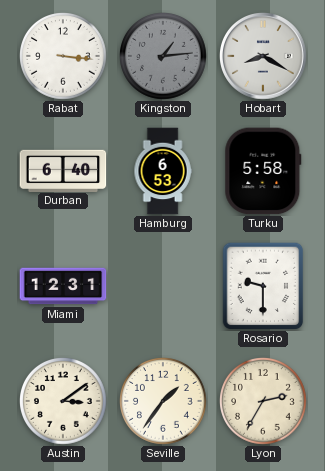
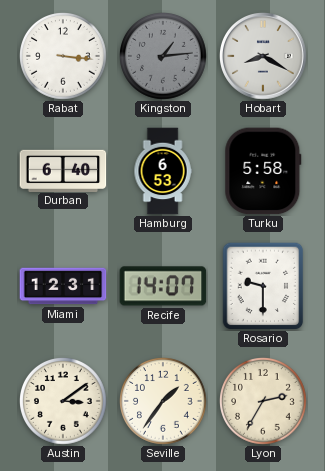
Recife: none -> 14:07
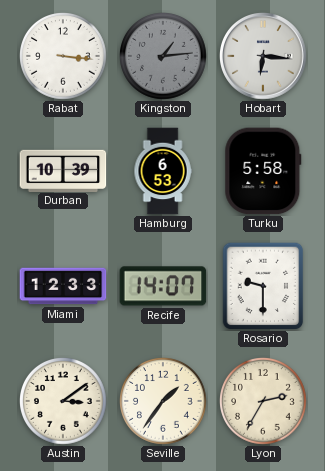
Hobart: 8:20 -> 6:16
Durban: 6:40 -> 10:39
Miami: 12:31 -> 12:33
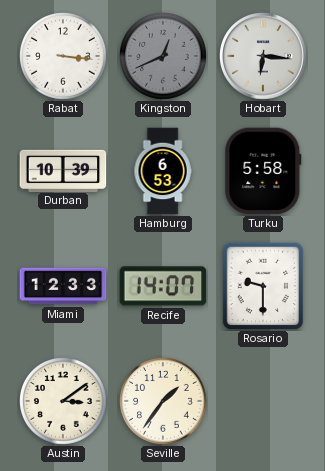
Kingston: 1:14 -> 12:41
Lyon: 2:35 -> none
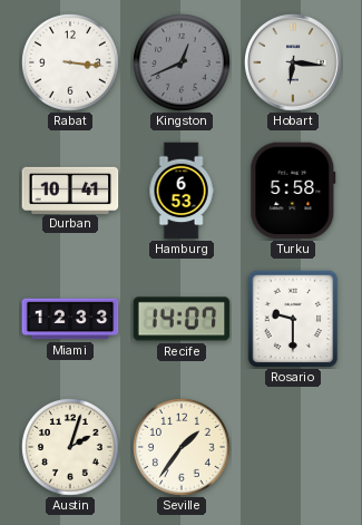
Durban: 10:39 -> 10:41
Austin: 3:09 -> 2:03
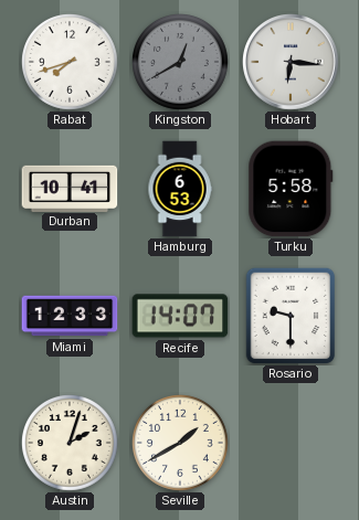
Rabat: 3:16 -> 7:42
Kingston: 12:41 -> 12:40
Seville: 1:36 -> 1:40
